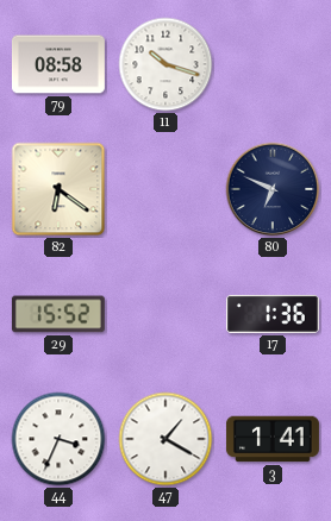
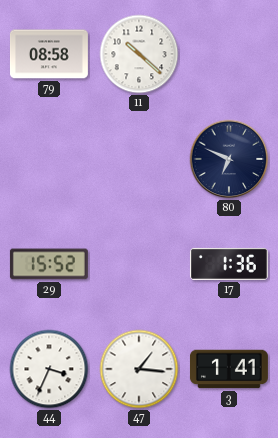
11: 10:18 -> 10:22
82: 6:21 -> none
47: 1:20 -> 1:16
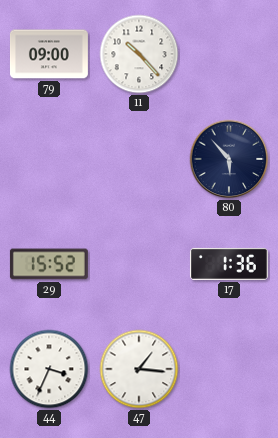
79: 08:58 -> 09:00
11: 10:22 -> 10:23
80: 6:49 -> 5:53
3: 1:41 -> none
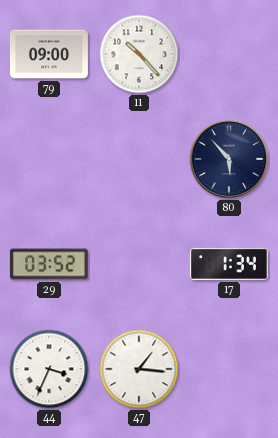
29: 15:52 -> 03:52
17: 1:36 -> 1:34
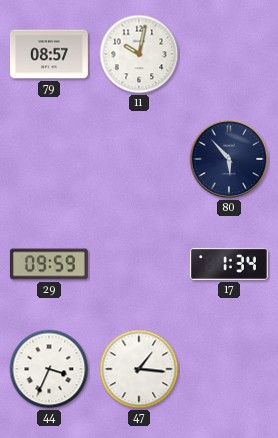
79: 09:00 -> 08:57
11: 10:23 -> 10:02
29: 03:52 -> 09:59
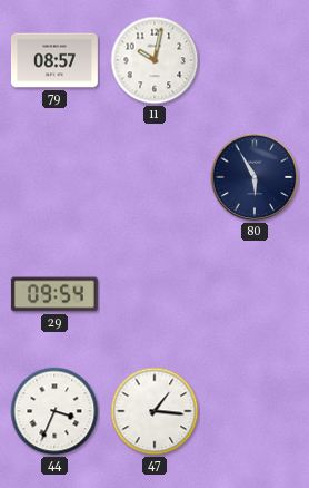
80: 5:53 -> 5:55
29: 09:59 -> 09:54
17: 1:34 -> none
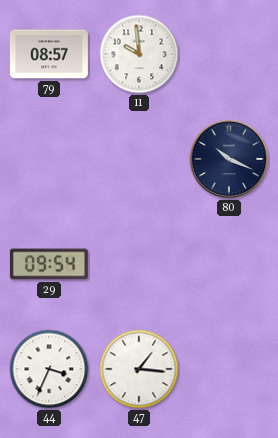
11: 10:02 -> 9:59
80: 5:55 -> 10:19
